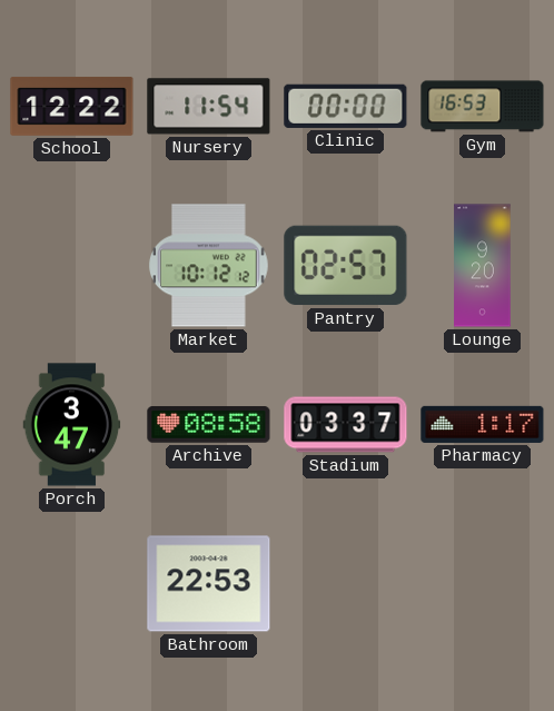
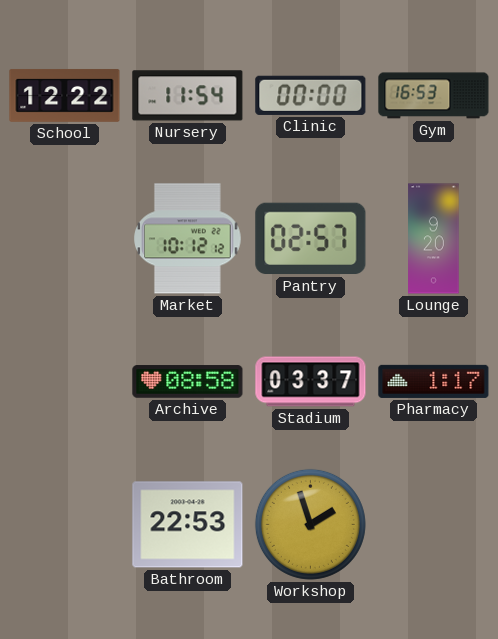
Porch: 3:47 -> none
Workshop: none -> 1:57
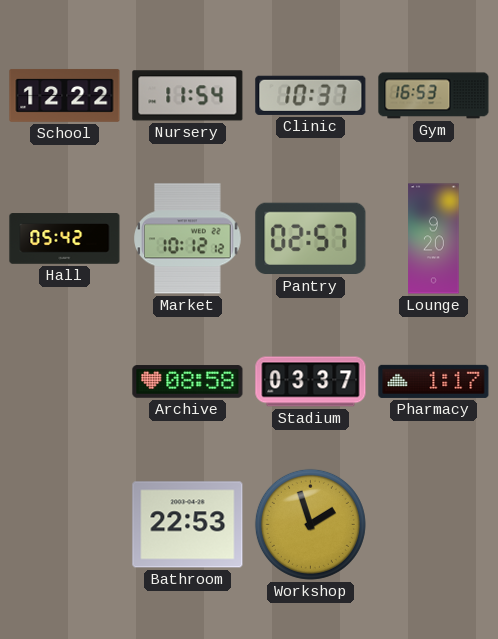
Clinic: 00:00 -> 10:37
Hall: none -> 05:42
